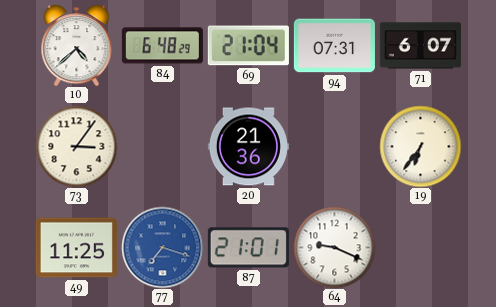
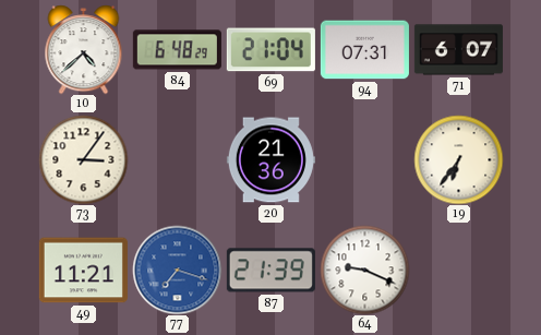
49: 11:25 -> 11:21
87: 21:01 -> 21:39
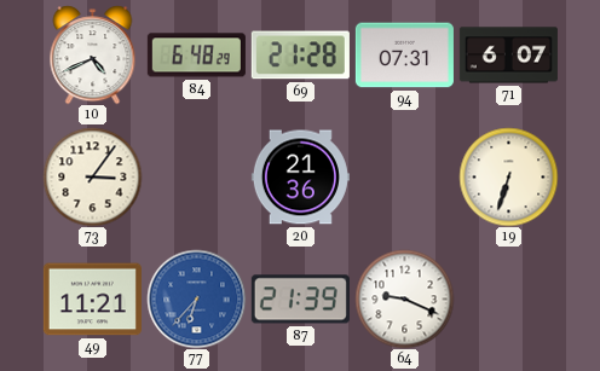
10: 4:38 -> 4:41
69: 21:04 -> 21:28
19: 6:36 -> 6:33
77: 7:18 -> 6:37
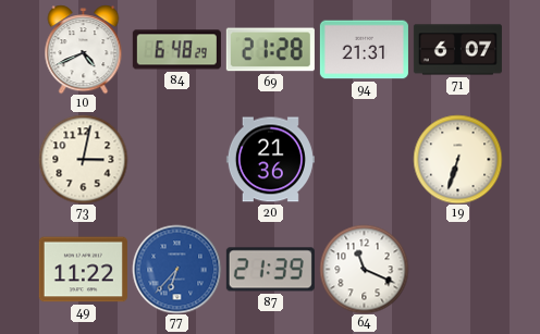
94: 07:31 -> 21:31
73: 3:06 -> 3:02
49: 11:21 -> 11:22
64: 9:19 -> 11:19
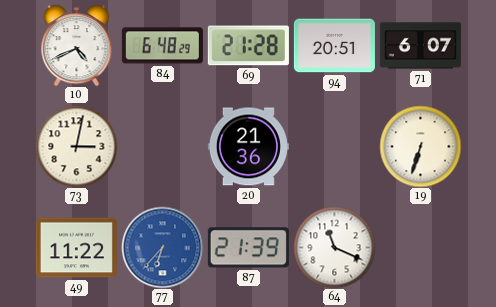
94: 21:31 -> 20:51
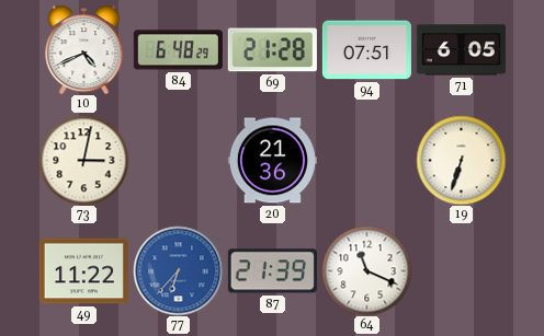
94: 20:51 -> 07:51
71: 6:07 -> 6:05
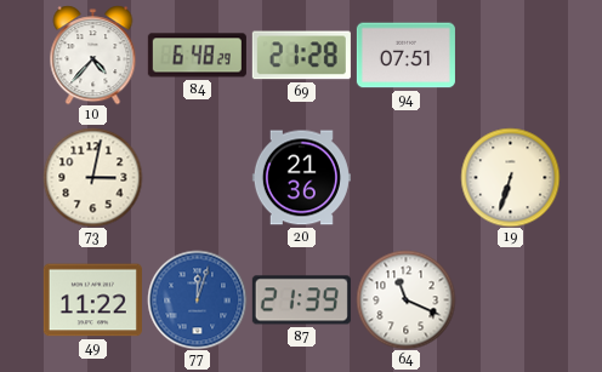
10: 4:41 -> 4:37
71: 6:05 -> none
77: 6:37 -> 12:03
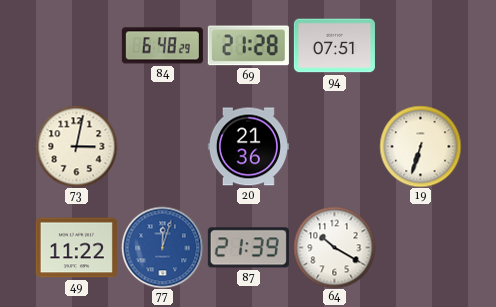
10: 4:37 -> none
64: 11:19 -> 10:20
